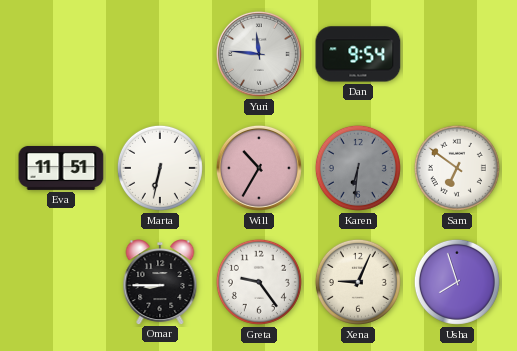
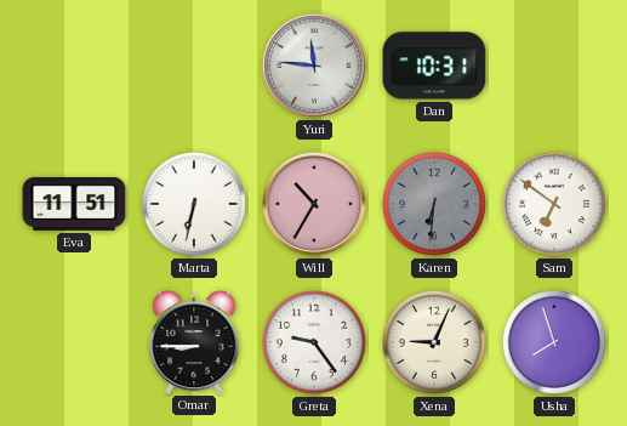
Dan: 9:54 -> 10:31
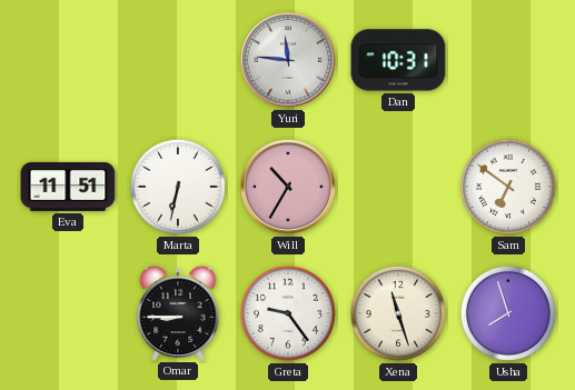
Karen: 6:31 -> none
Xena: 9:04 -> 11:27
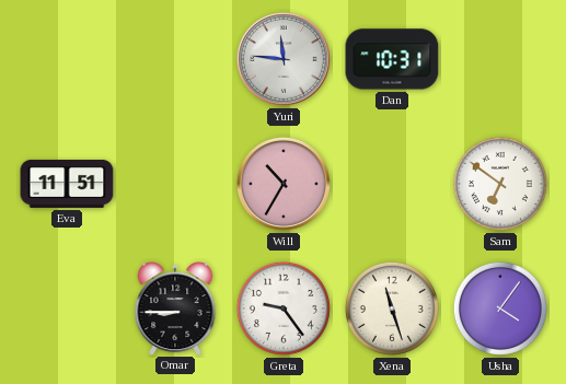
Marta: 6:32 -> none
Usha: 7:57 -> 4:06
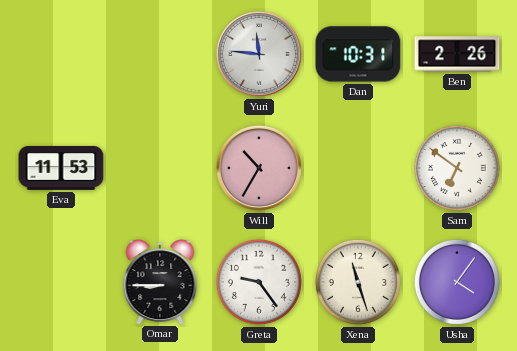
Ben: none -> 2:26
Eva: 11:51 -> 11:53
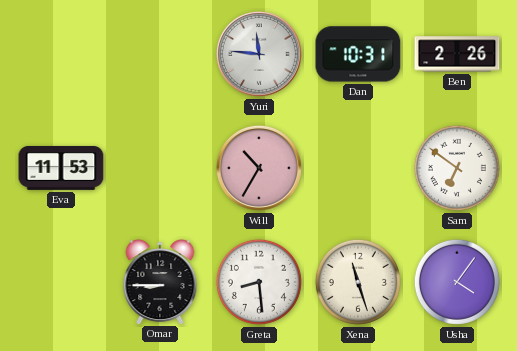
Greta: 9:24 -> 8:29
